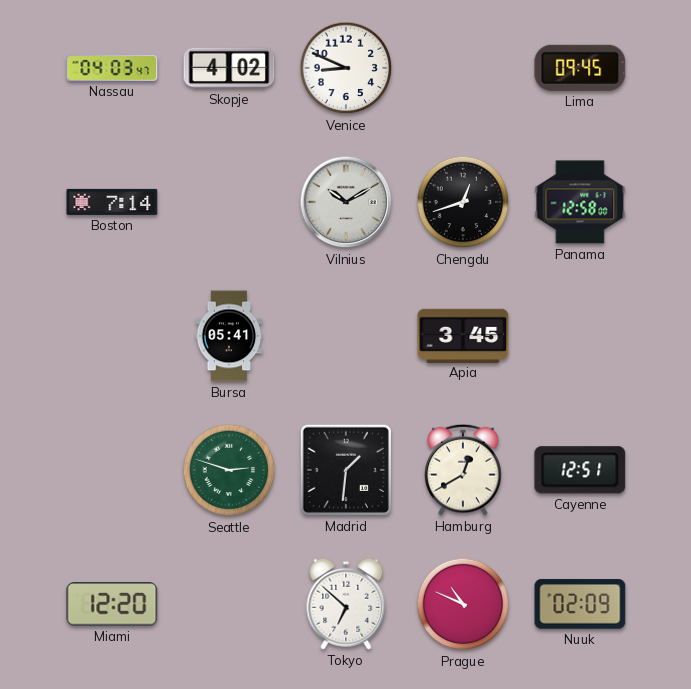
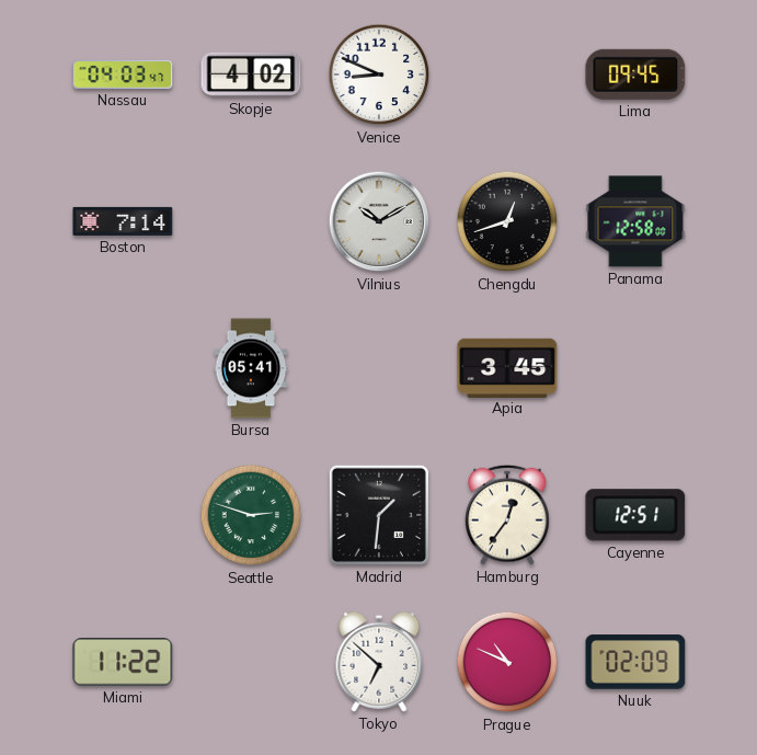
Hamburg: 12:40 -> 12:36
Miami: 12:20 -> 11:22
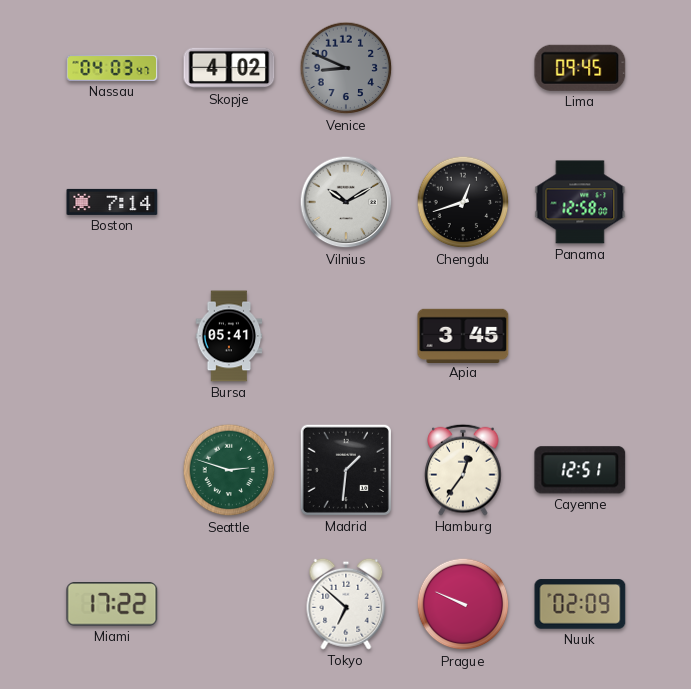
Venice dial: white -> grey
Miami: 11:22 -> 17:22
Prague: 10:49 -> 9:49
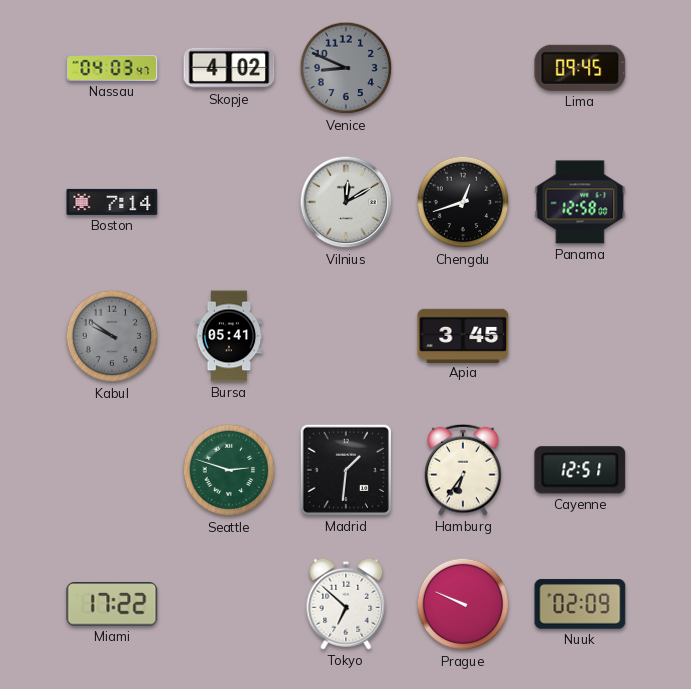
Vilnius: 10:10 -> 12:10
Kabul: none -> 9:51
Hamburg: 12:36 -> 6:36
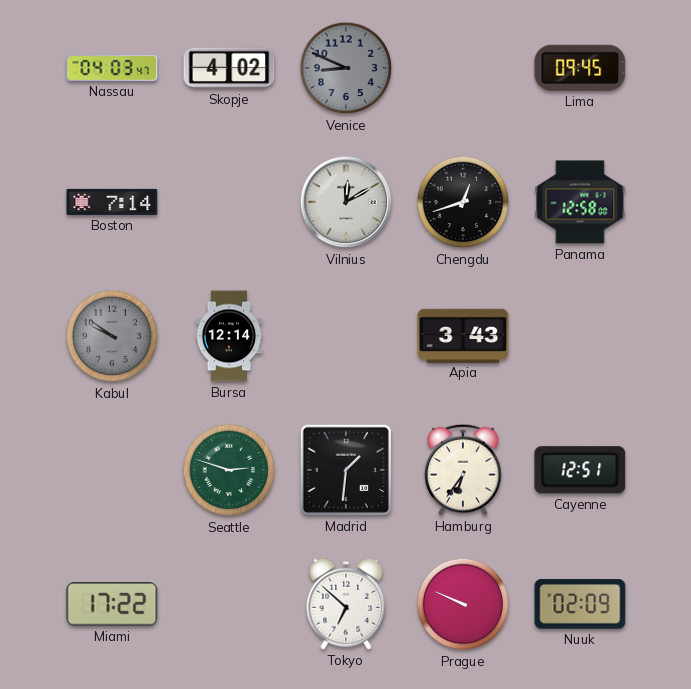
Bursa: 05:41 -> 12:14
Apia: 3:45 -> 3:43
